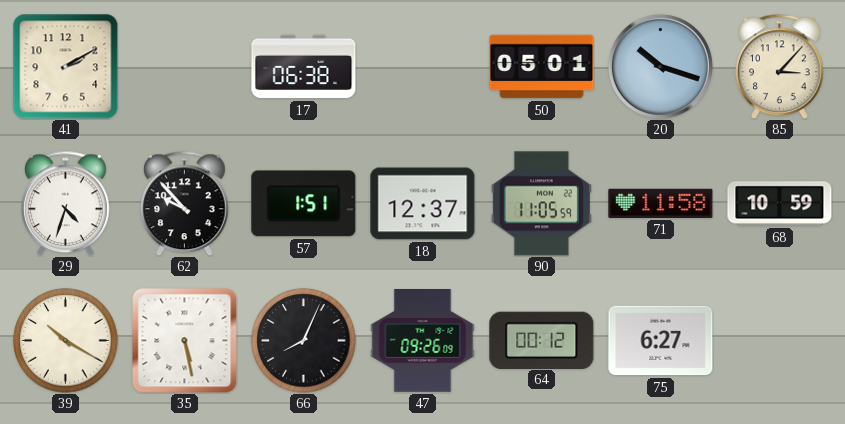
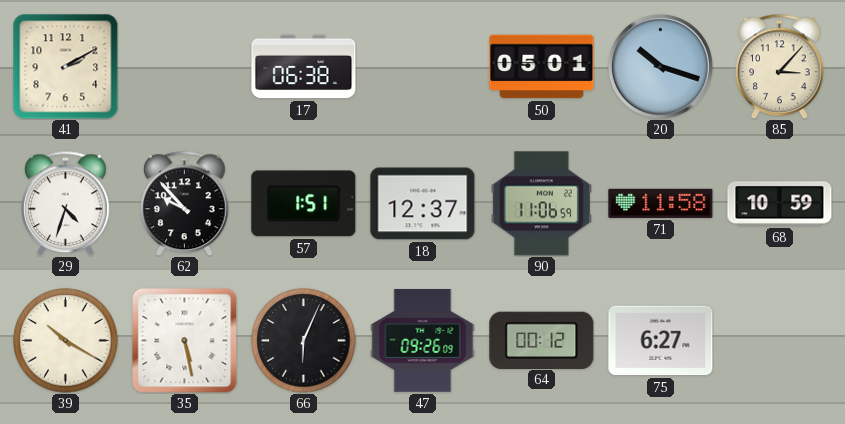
90: 11:05 -> 11:06
66: 8:04 -> 6:04
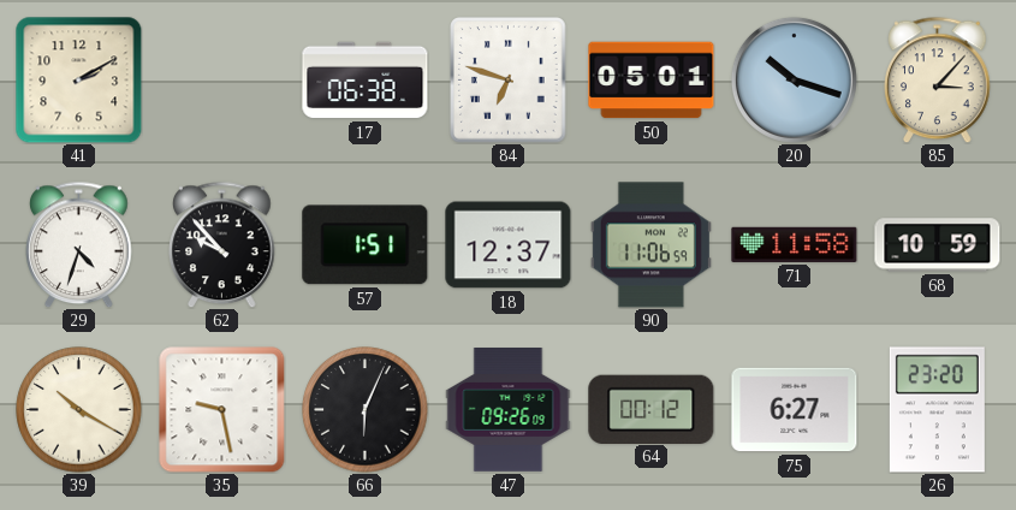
84: none -> 6:48
35: 5:28 -> 9:28
26: none -> 23:20
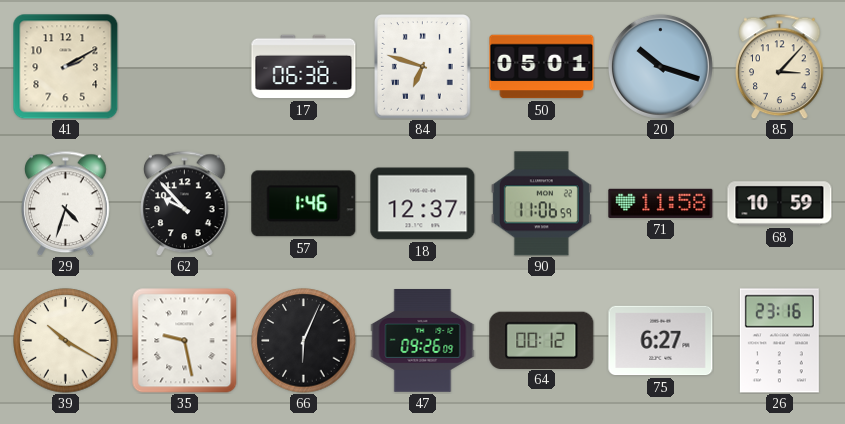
57: 1:51 -> 1:46
26: 23:20 -> 23:16
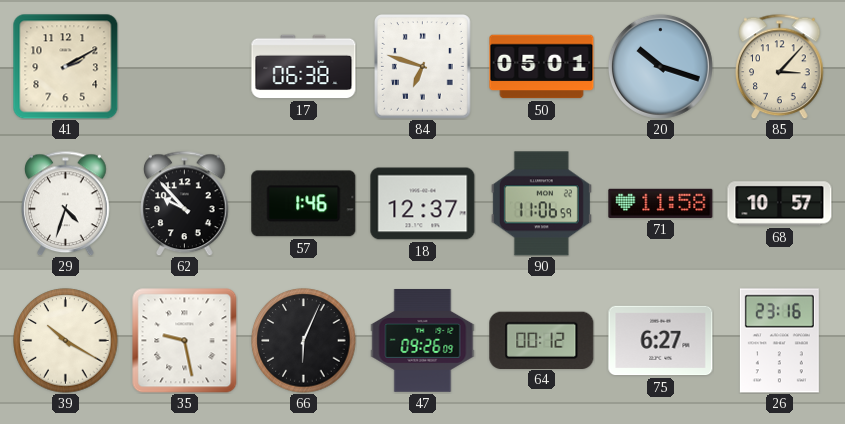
68: 10:59 -> 10:57
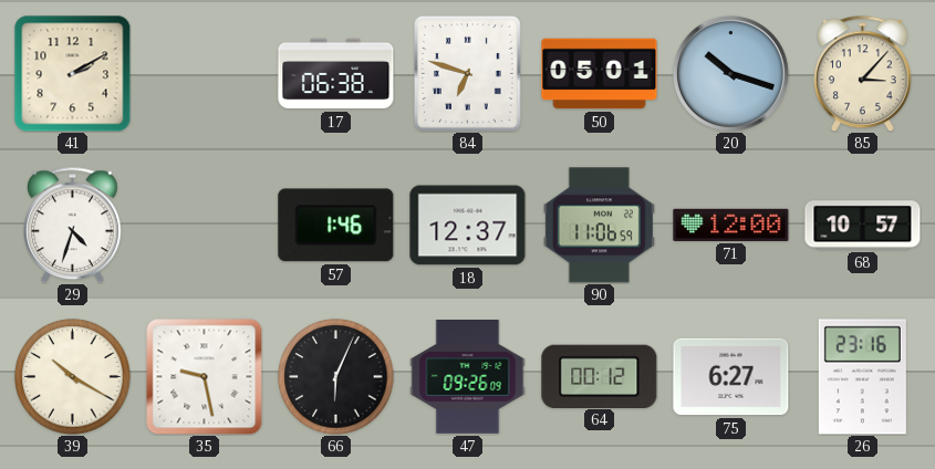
62: 9:53 -> none
71: 11:58 -> 12:00
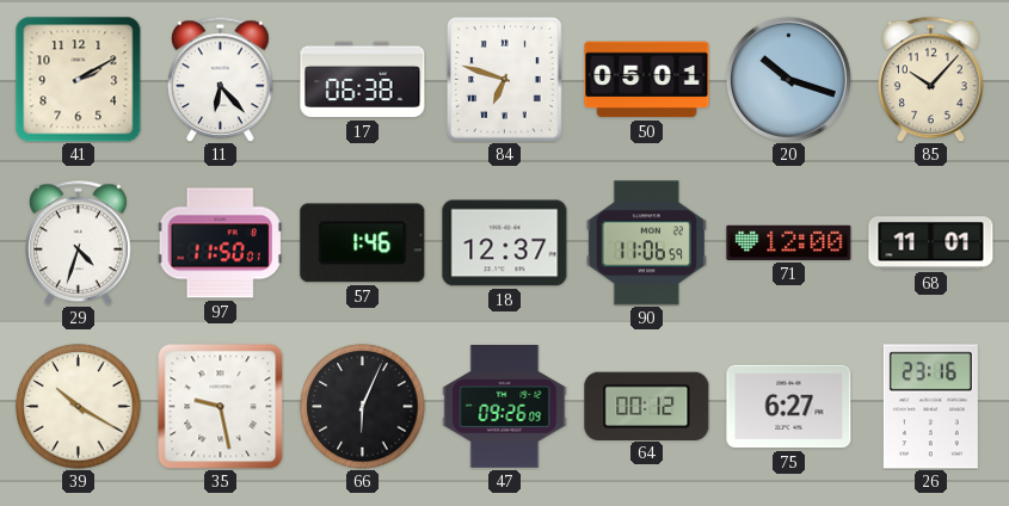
11: none -> 6:23
85: 3:07 -> 10:07
97: none -> 11:50
68: 10:57 -> 11:01
